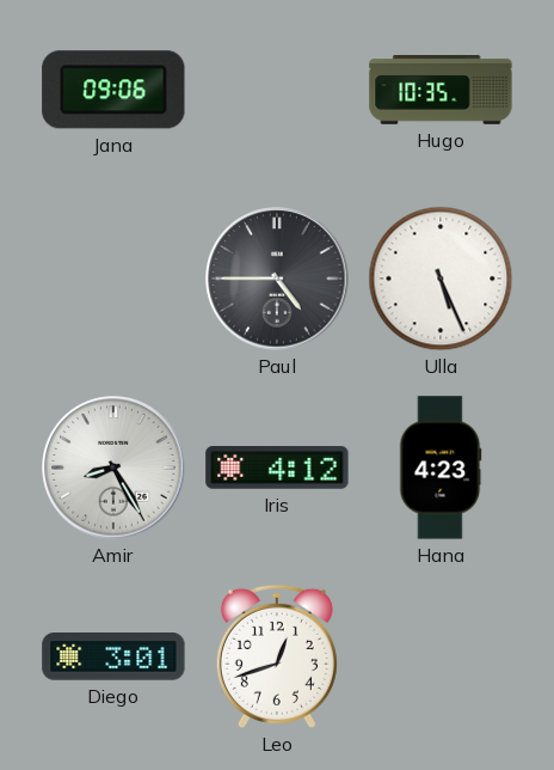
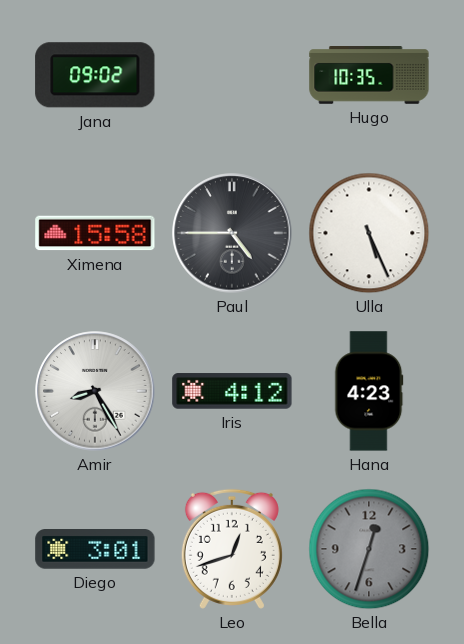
Jana: 09:06 -> 09:02
Ximena: none -> 15:58
Bella: none -> 12:33
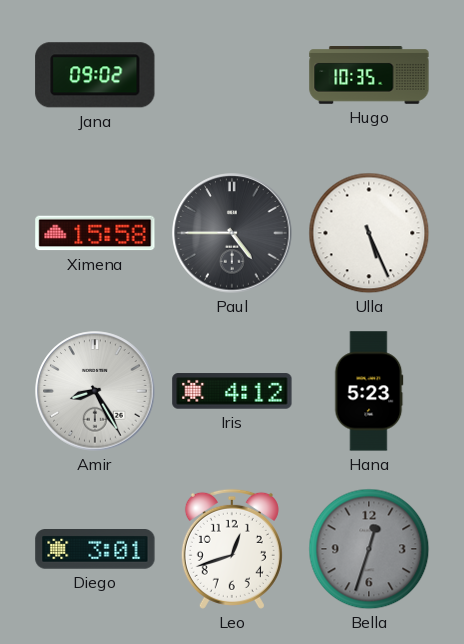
Hana: 4:23 -> 5:23
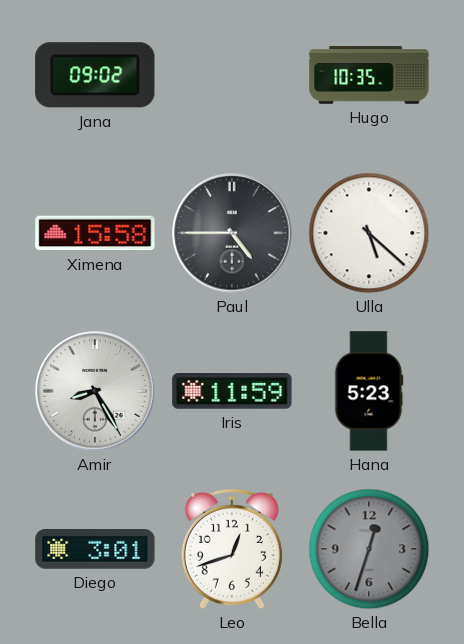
Ulla: 5:26 -> 5:22
Iris: 4:12 -> 11:59
